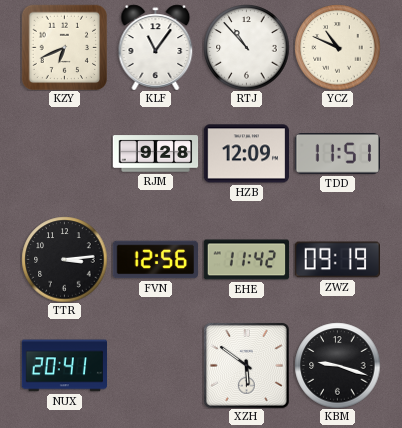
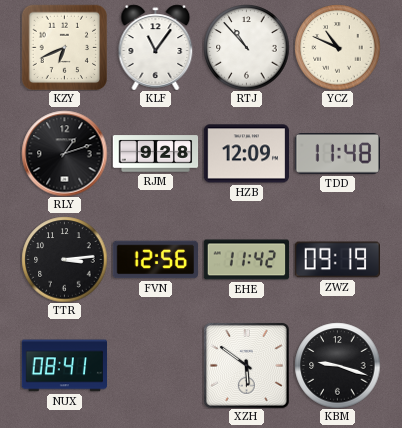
RLY: none -> 1:12
TDD: 11:51 -> 11:48
NUX: 20:41 -> 08:41
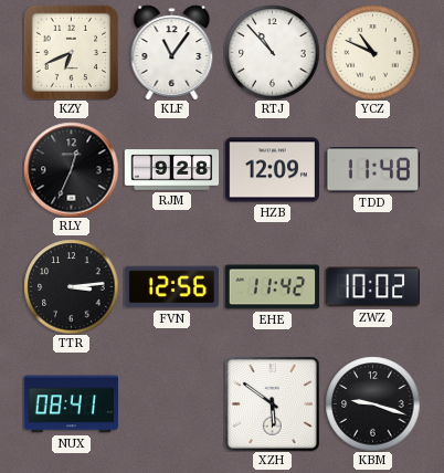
RLY: 1:12 -> 12:34
ZWZ: 09:19 -> 10:02
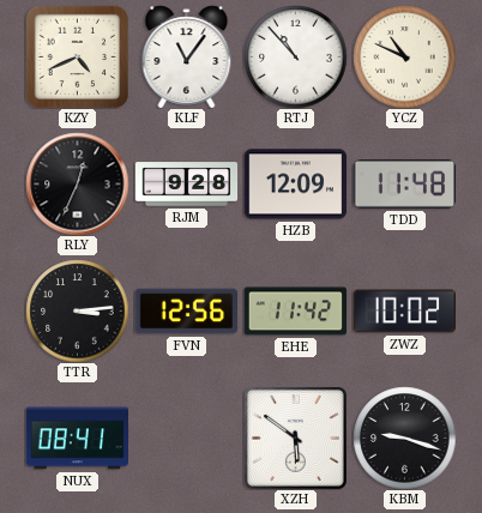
KZY: 6:41 -> 4:41
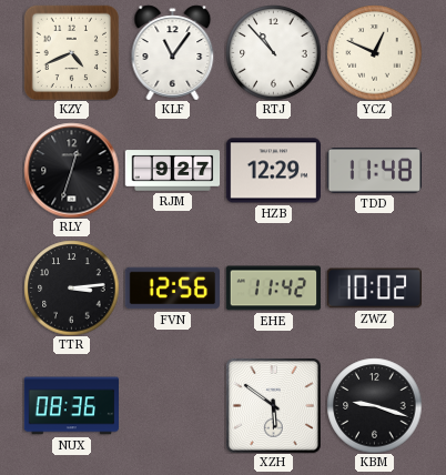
YCZ: 10:49 -> 12:49
RLY: 12:34 -> 12:33
RJM: 9:28 -> 9:27
HZB: 12:09 -> 12:29
NUX: 08:41 -> 08:36
